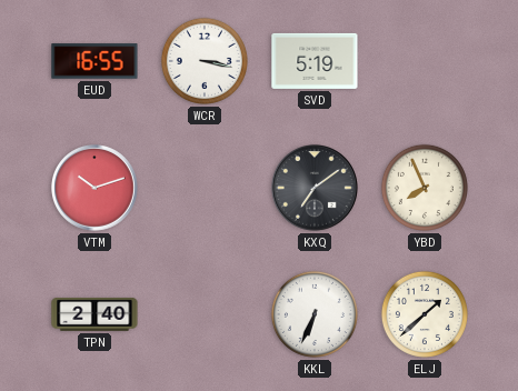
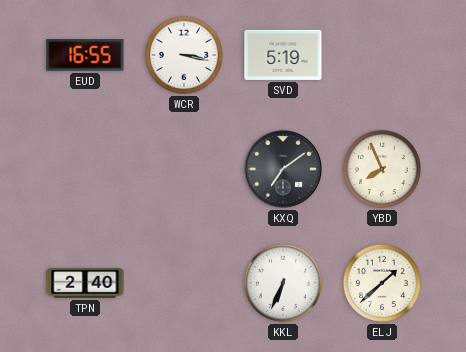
VTM: 10:12 -> none
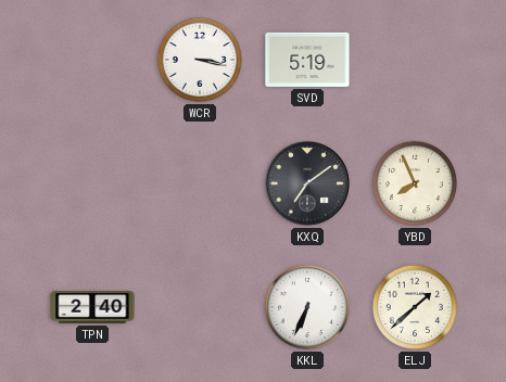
EUD: 16:55 -> none
